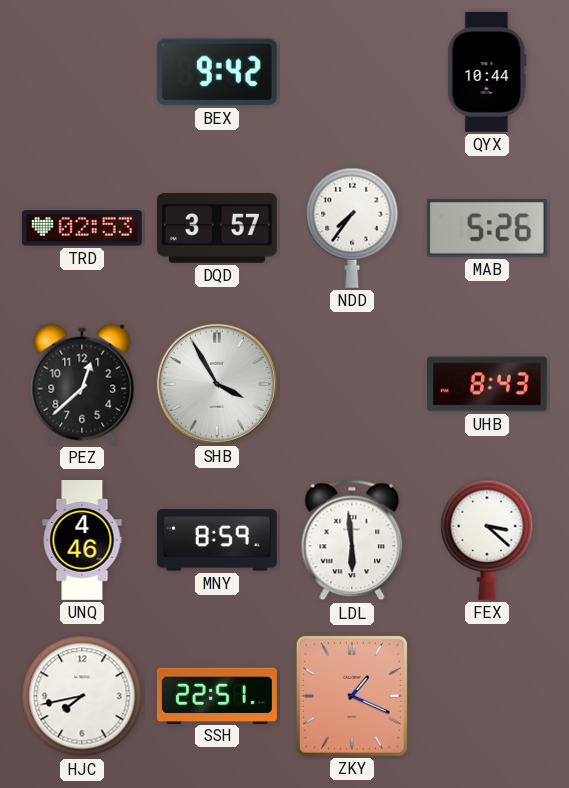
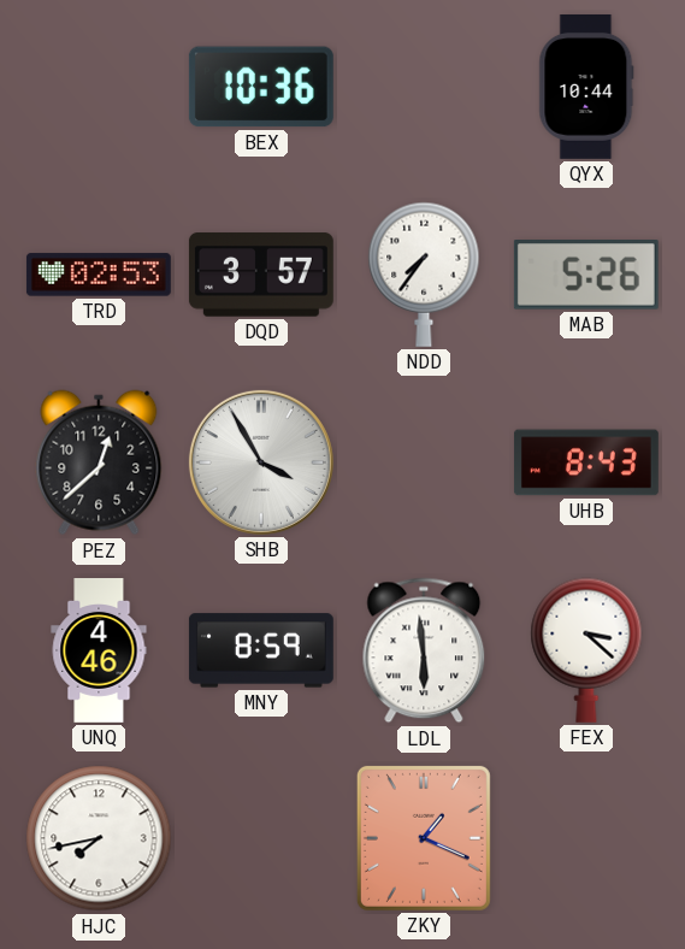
BEX: 9:42 -> 10:36
SSH: 22:51 -> none
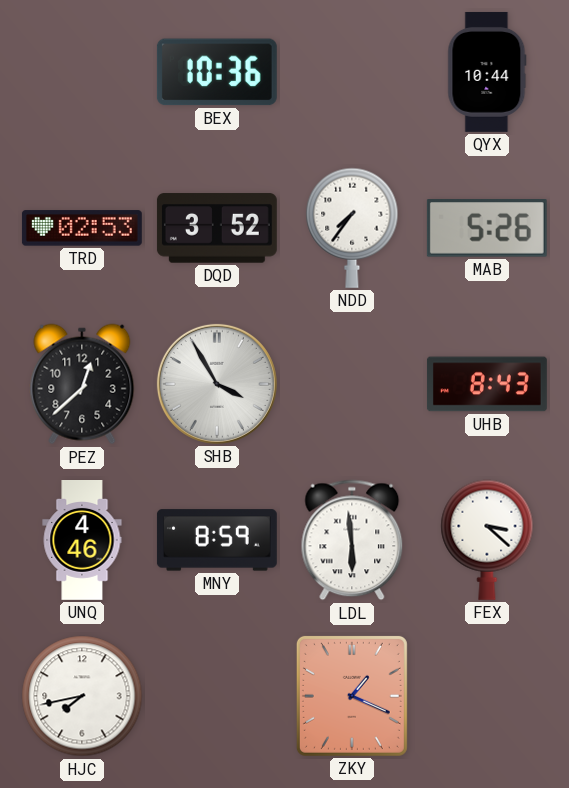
DQD: 3:57 -> 3:52
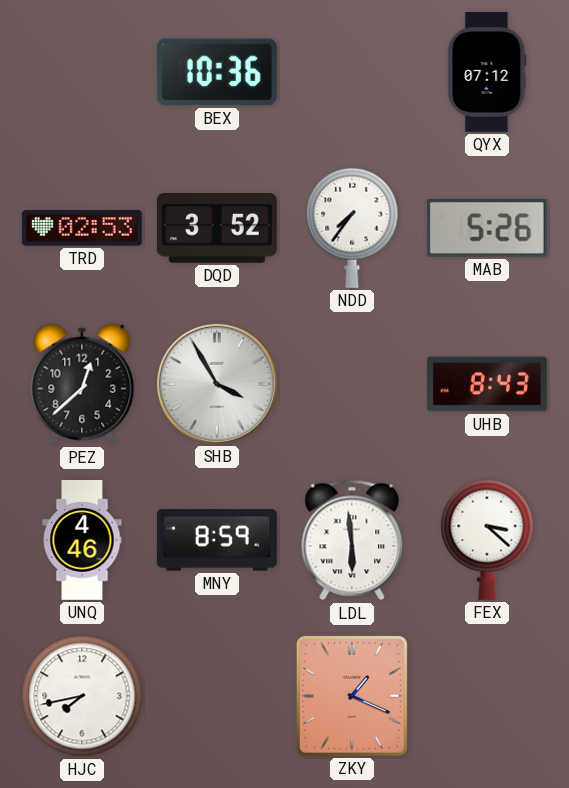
QYX: 10:44 -> 07:12
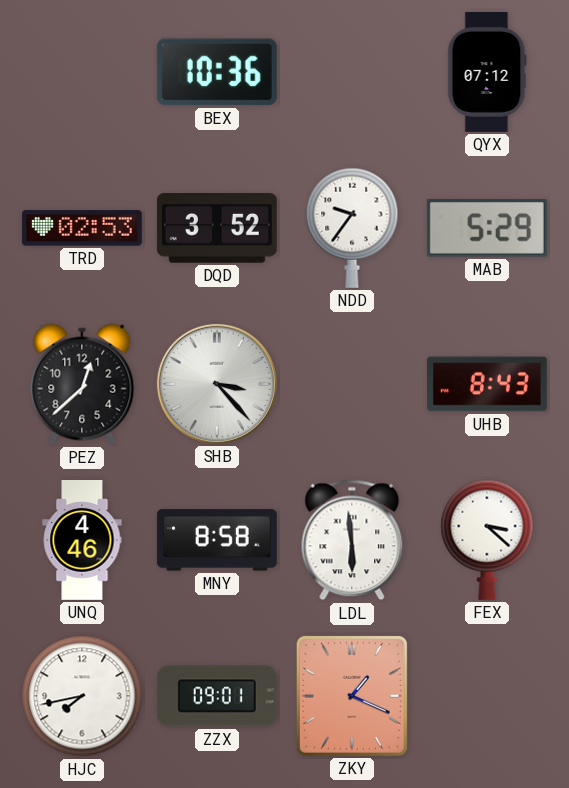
NDD: 7:36 -> 9:36
MAB: 5:26 -> 5:29
SHB: 3:55 -> 3:23
MNY: 8:59 -> 8:58
ZZX: none -> 09:01
